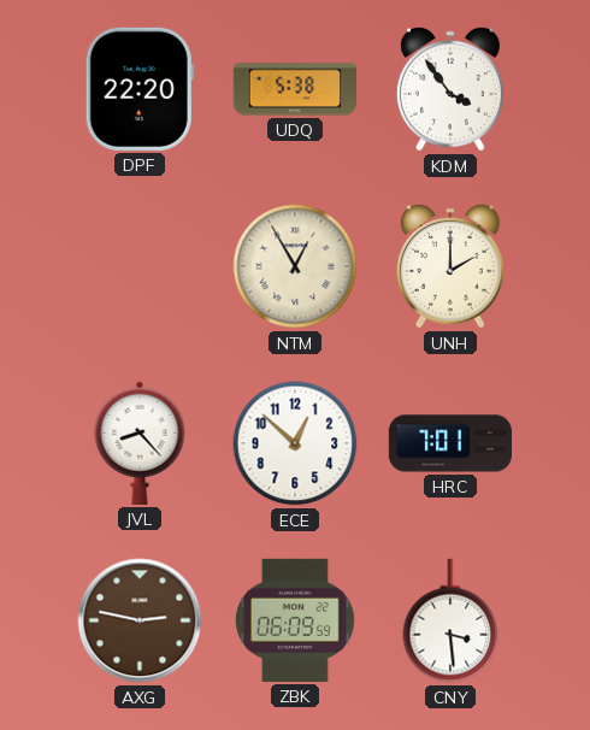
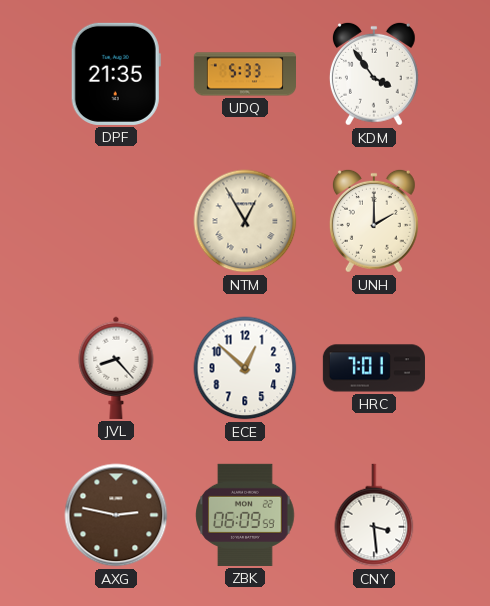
DPF: 22:20 -> 21:35
UDQ: 5:38 -> 5:33
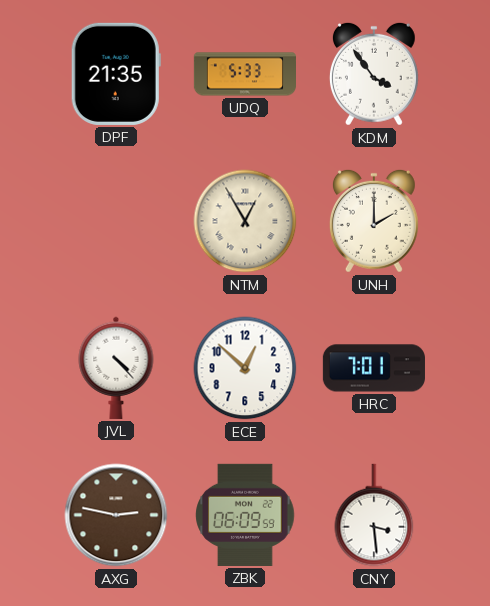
JVL: 8:23 -> 4:23
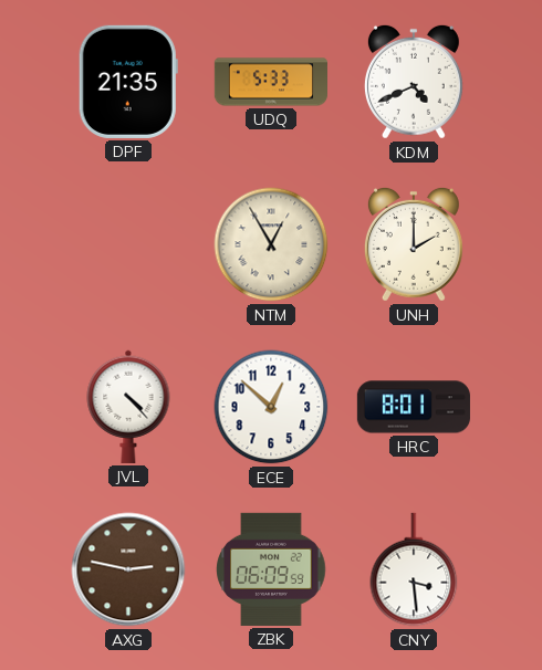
KDM: 3:54 -> 4:41
HRC: 7:01 -> 8:01
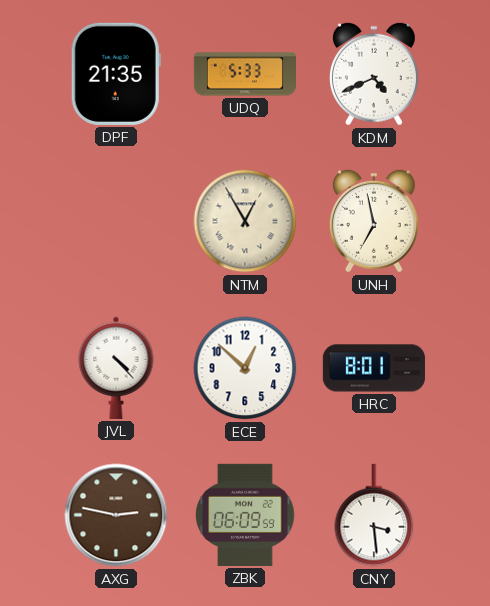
UNH: 2:00 -> 6:58
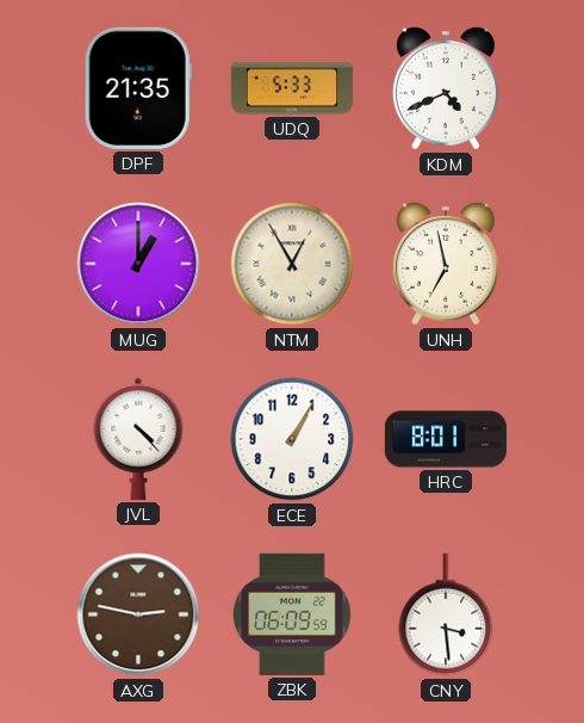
MUG: none -> 1:00
ECE: 12:52 -> 1:05
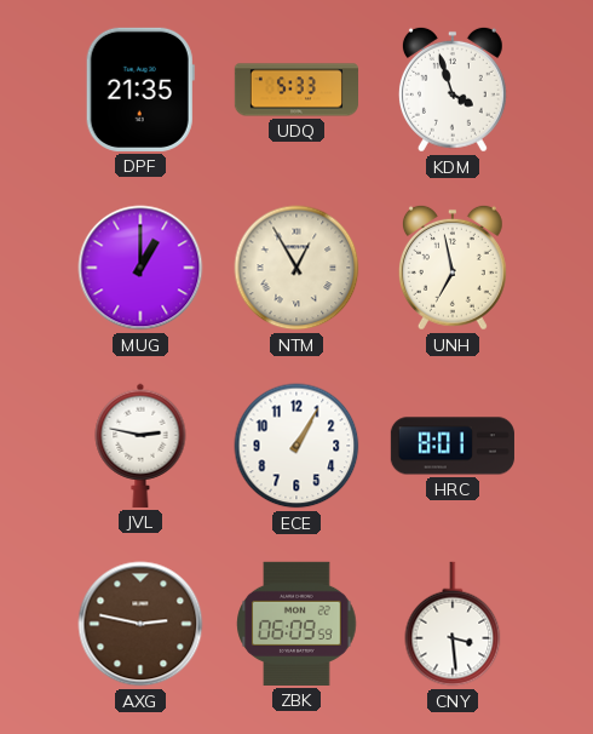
KDM: 4:41 -> 3:57
JVL: 4:23 -> 2:47
